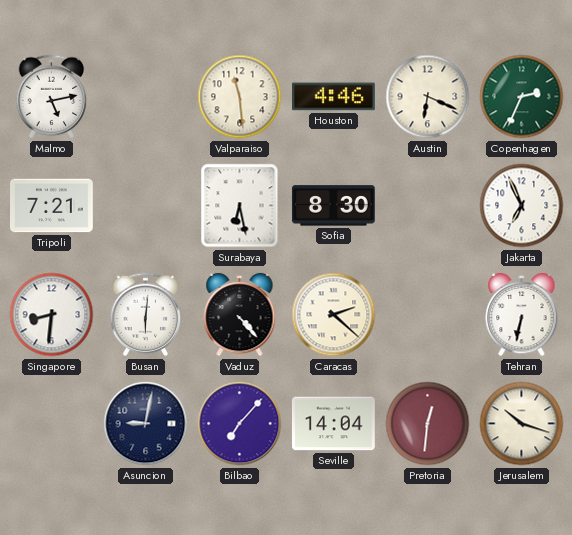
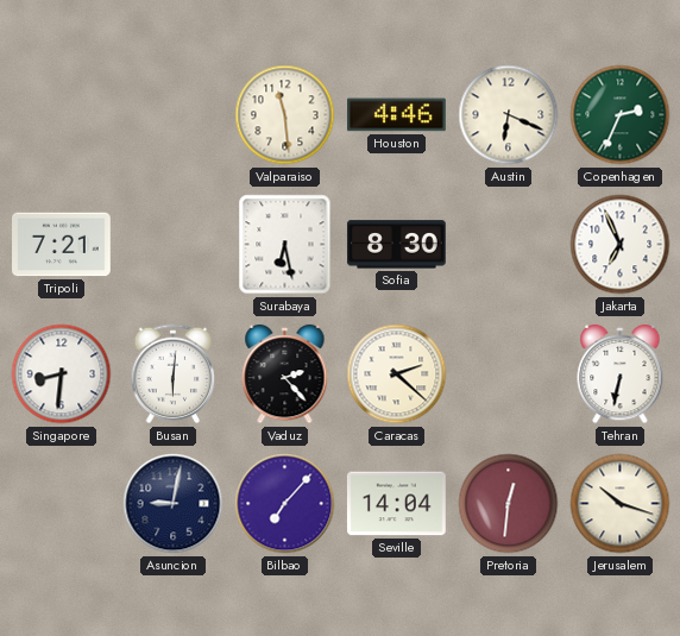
Malmo: 5:13 -> none
Vaduz: 4:23 -> 2:23
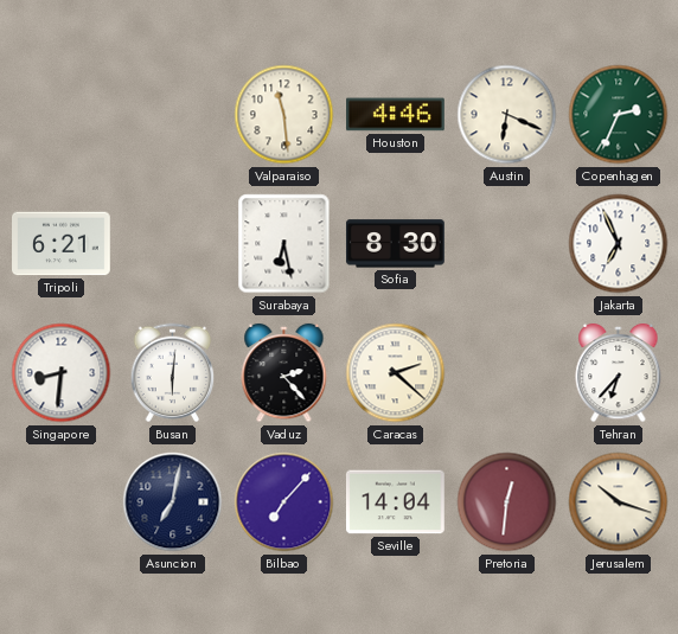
Tripoli: 7:21 -> 6:21
Tehran: 6:32 -> 6:37
Asuncion: 9:02 -> 7:02
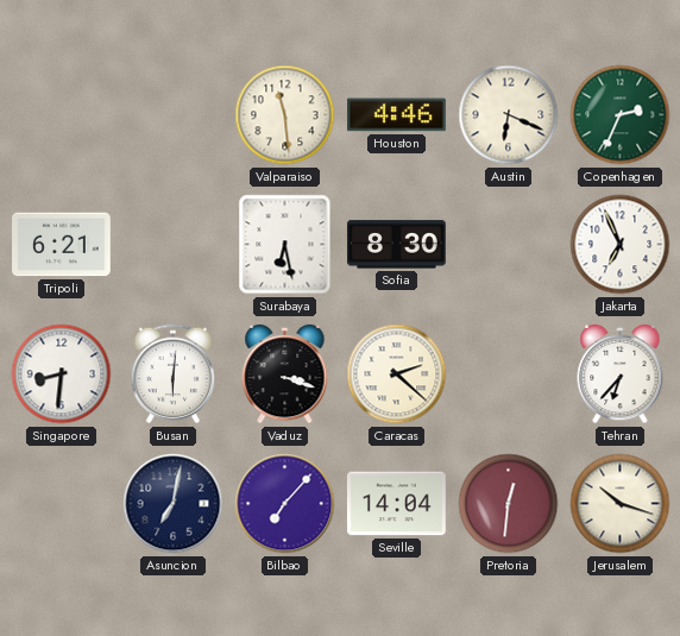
Vaduz: 2:23 -> 3:18
